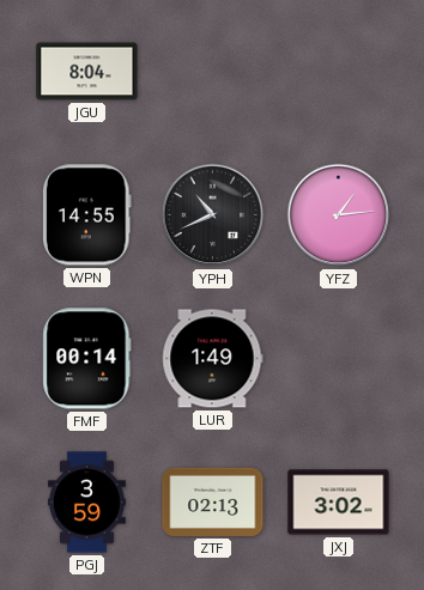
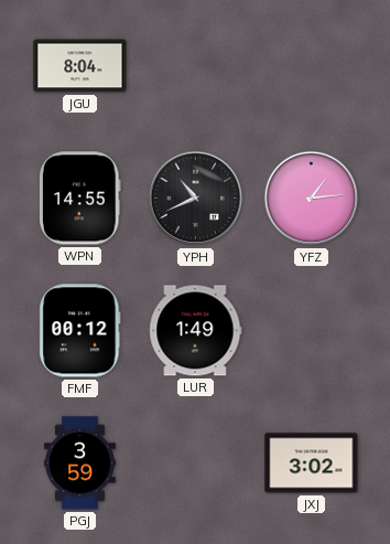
FMF: 00:14 -> 00:12
ZTF: 02:13 -> none
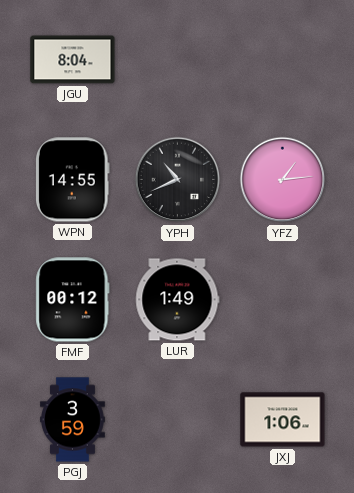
JXJ: 3:02 -> 1:06
